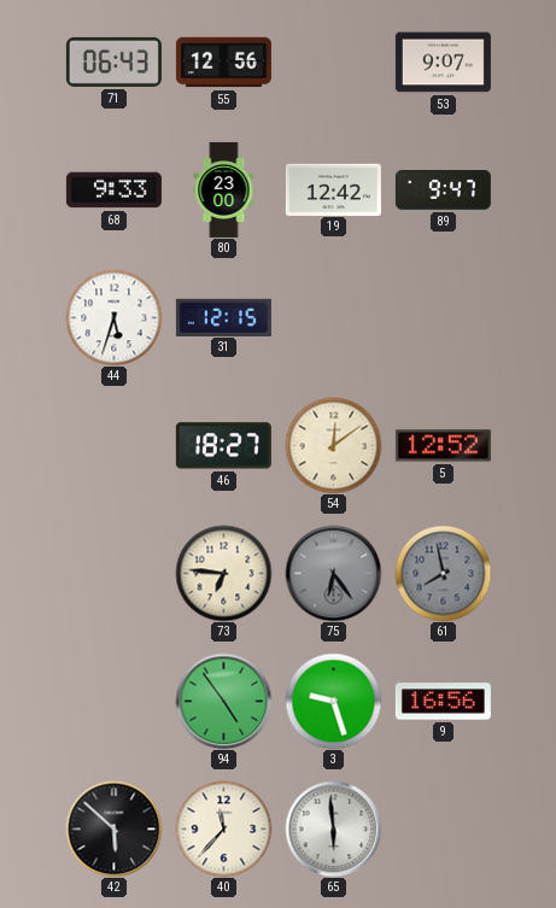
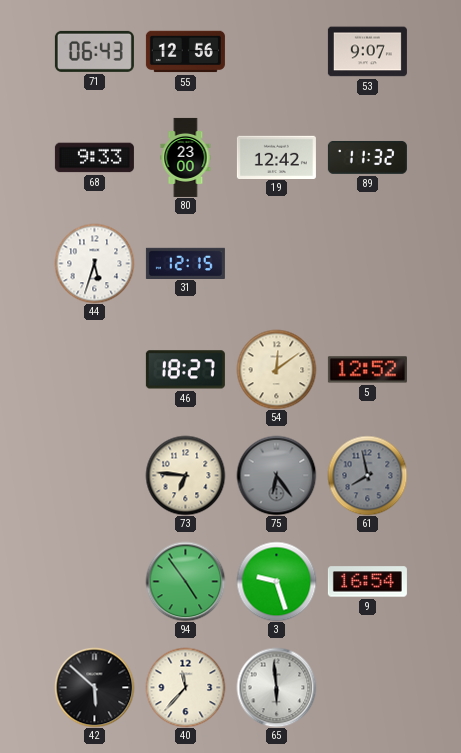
89: 9:47 -> 11:32
9: 16:56 -> 16:54
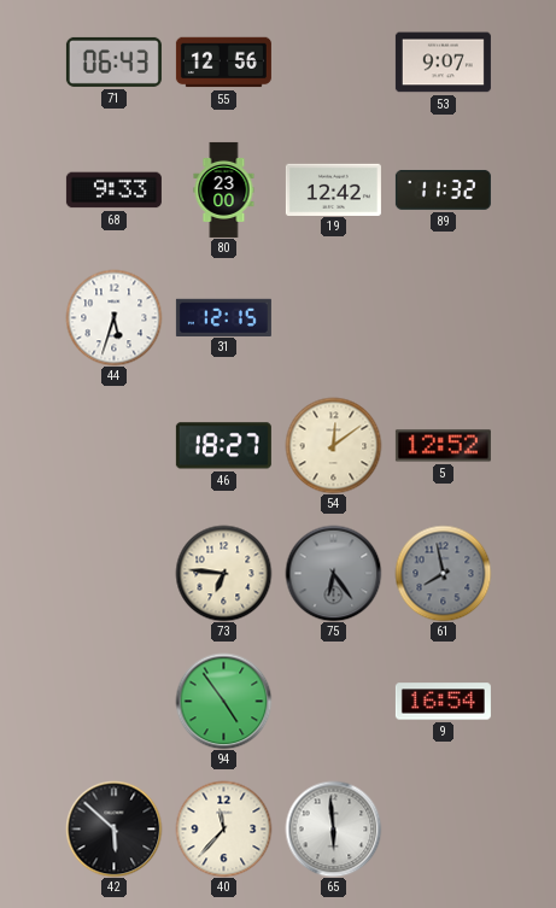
3: 9:27 -> none
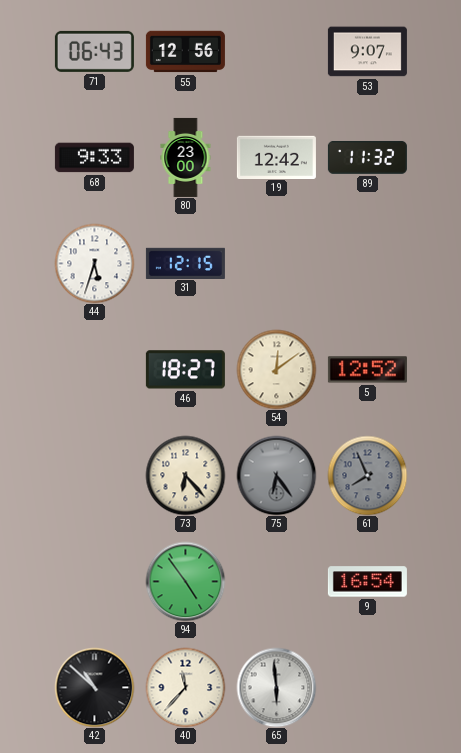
73: 6:46 -> 6:23
61: 7:58 -> 7:56
42: 5:52 -> 10:52
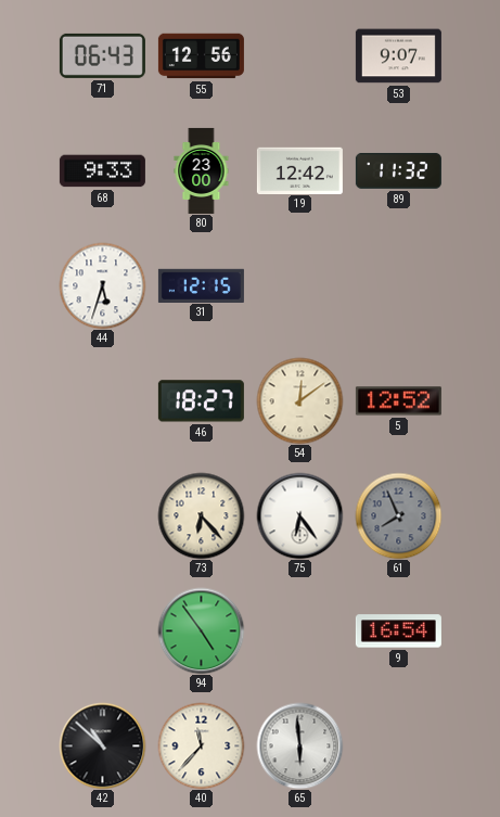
75 dial: grey -> white
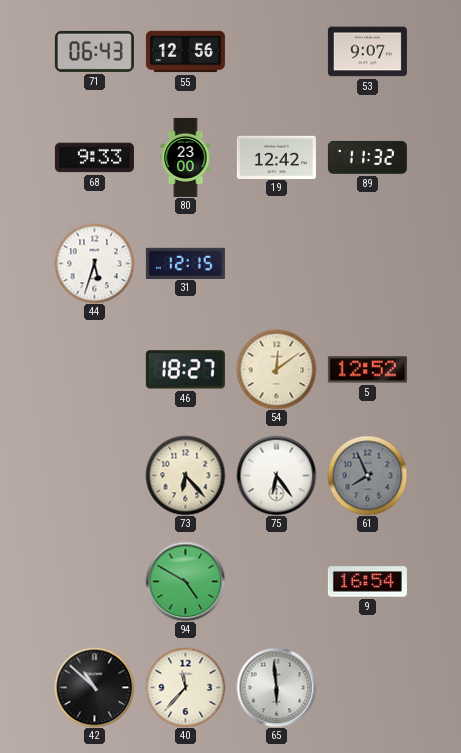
94: 4:54 -> 4:50
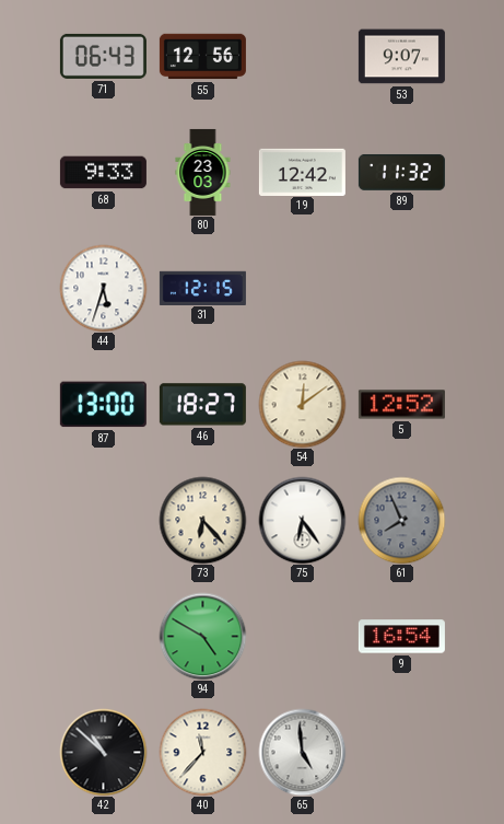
80: 23:00 -> 23:03
87: none -> 13:00
65: 5:59 -> 4:59
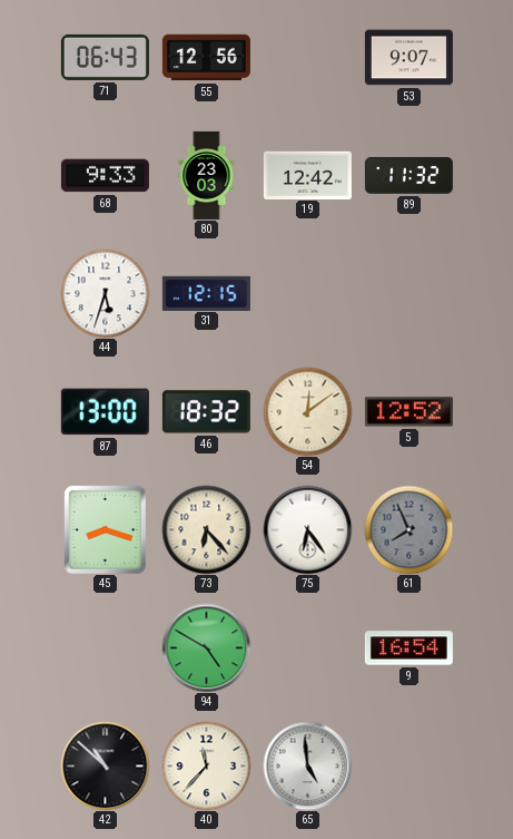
46: 18:27 -> 18:32
45: none -> 8:18
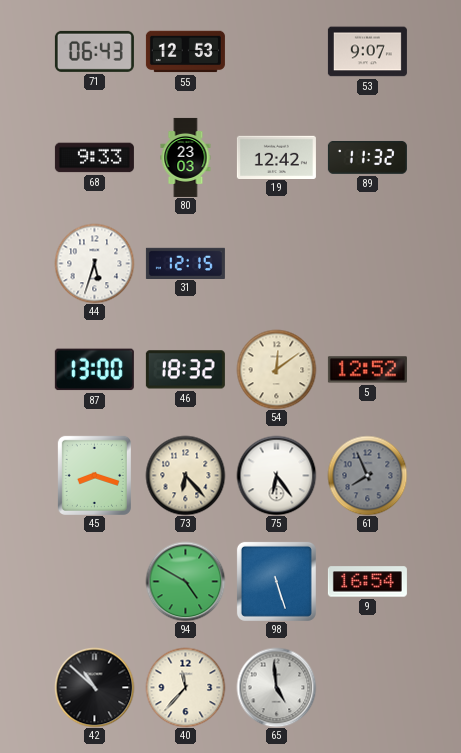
55: 12:56 -> 12:53
98: none -> 5:27
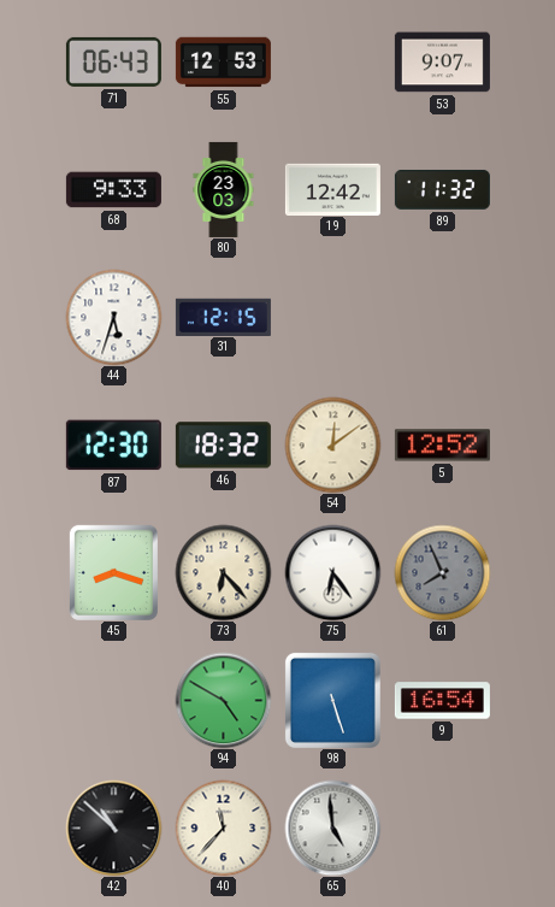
87: 13:00 -> 12:30
